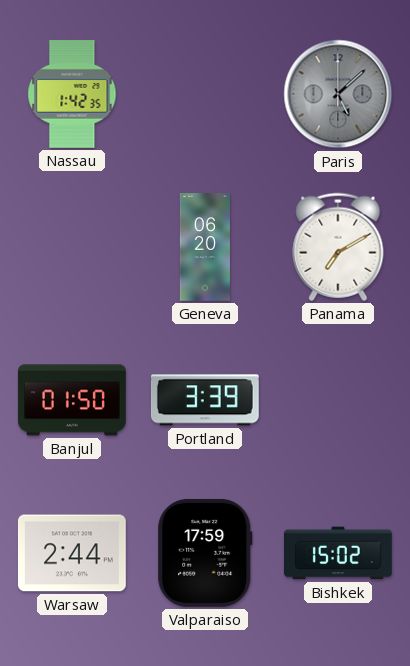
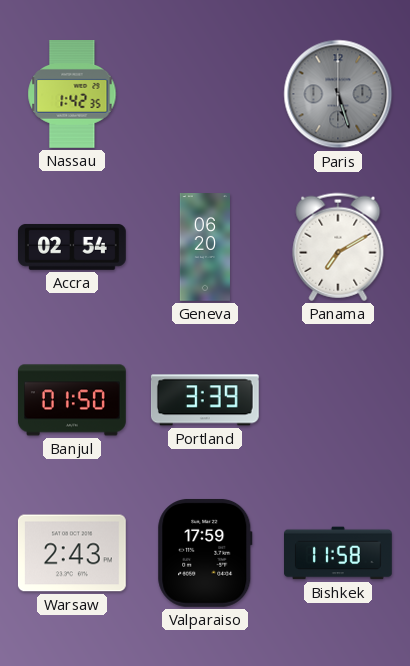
Paris: 5:08 -> 5:27
Accra: none -> 02:54
Warsaw: 2:44 -> 2:43
Bishkek: 15:02 -> 11:58
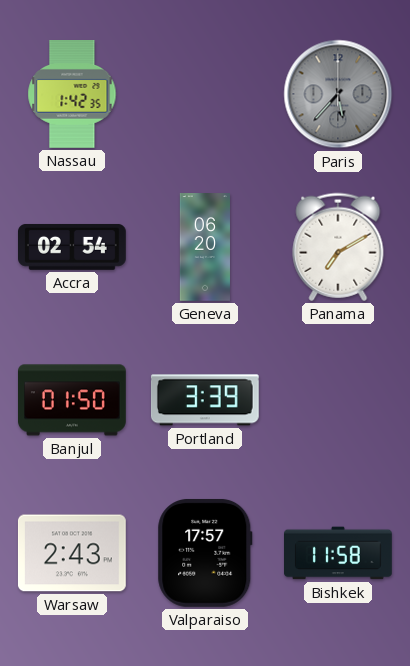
Paris: 5:27 -> 5:37
Valparaiso: 17:59 -> 17:57
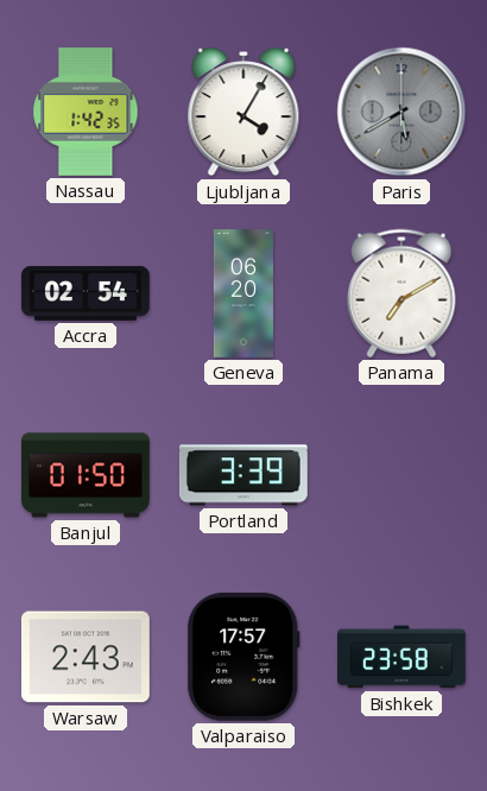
Ljubljana: none -> 4:05
Paris: 5:37 -> 5:40
Bishkek: 11:58 -> 23:58
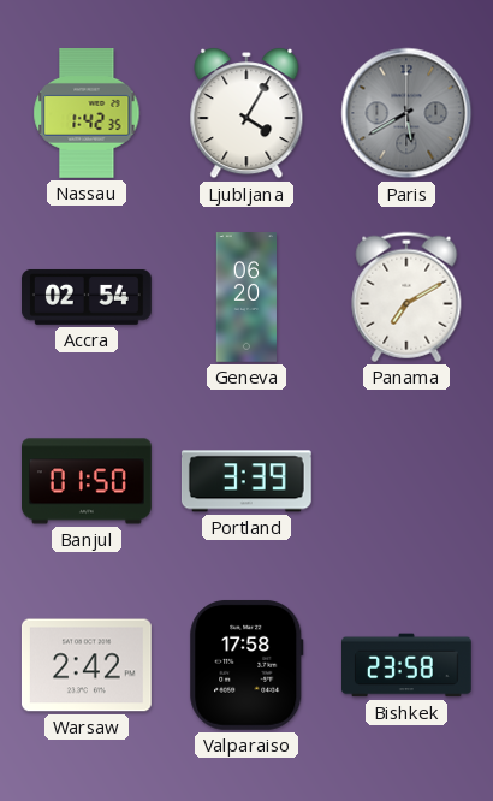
Warsaw: 2:43 -> 2:42
Valparaiso: 17:57 -> 17:58
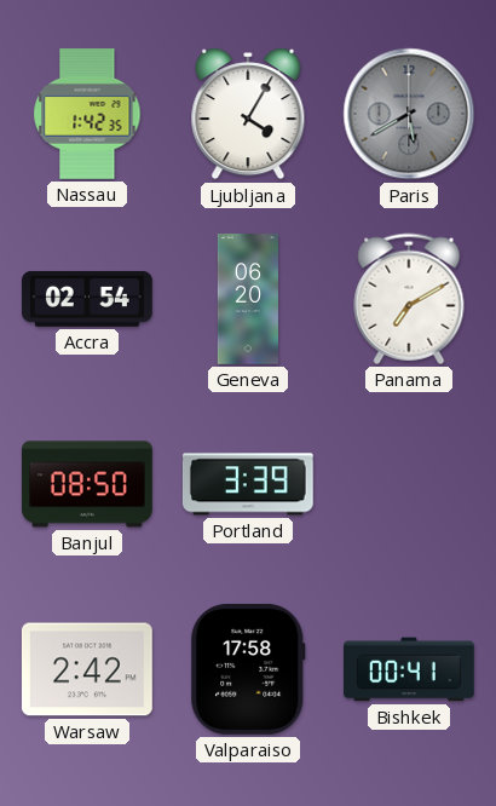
Banjul: 01:50 -> 08:50
Bishkek: 23:58 -> 00:41
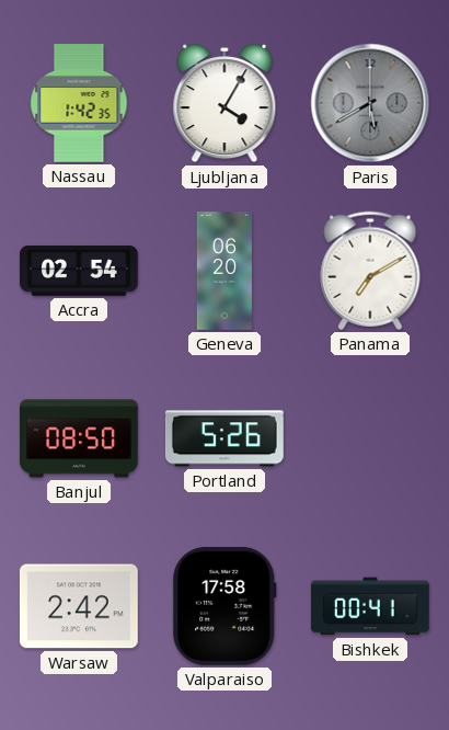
Portland: 3:39 -> 5:26
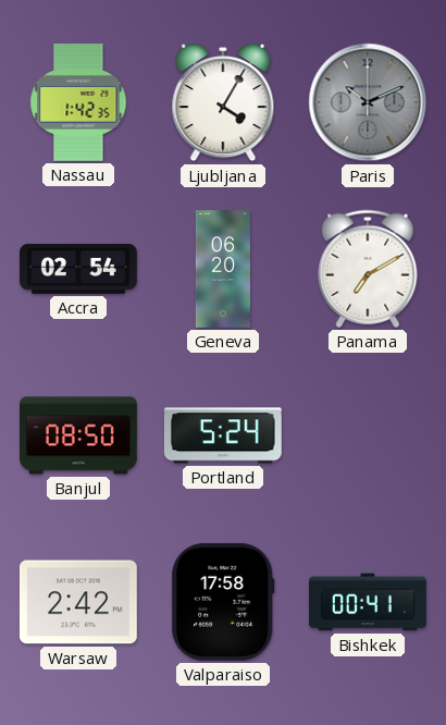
Paris: 5:40 -> 10:11
Portland: 5:26 -> 5:24
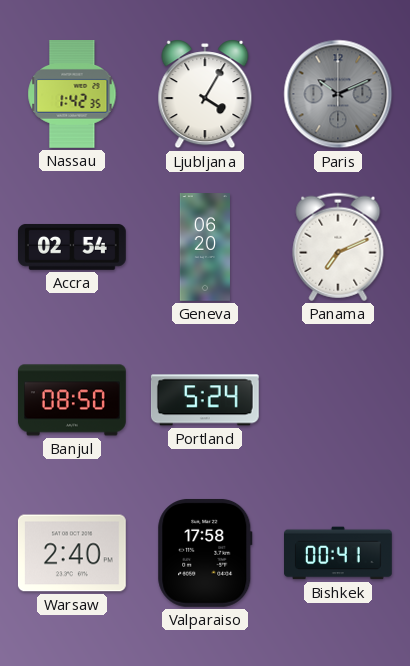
Panama: 7:10 -> 7:11
Warsaw: 2:42 -> 2:40
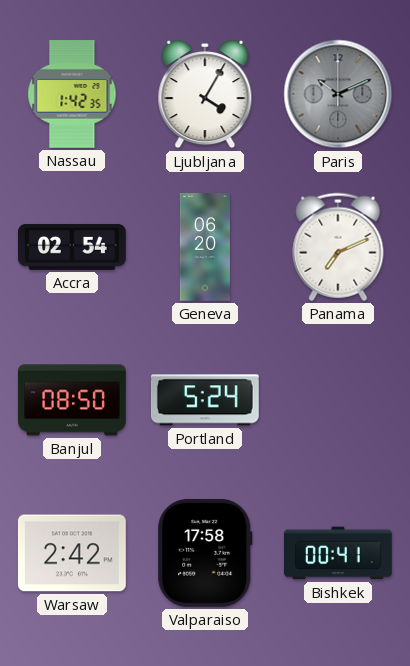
Warsaw: 2:40 -> 2:42
